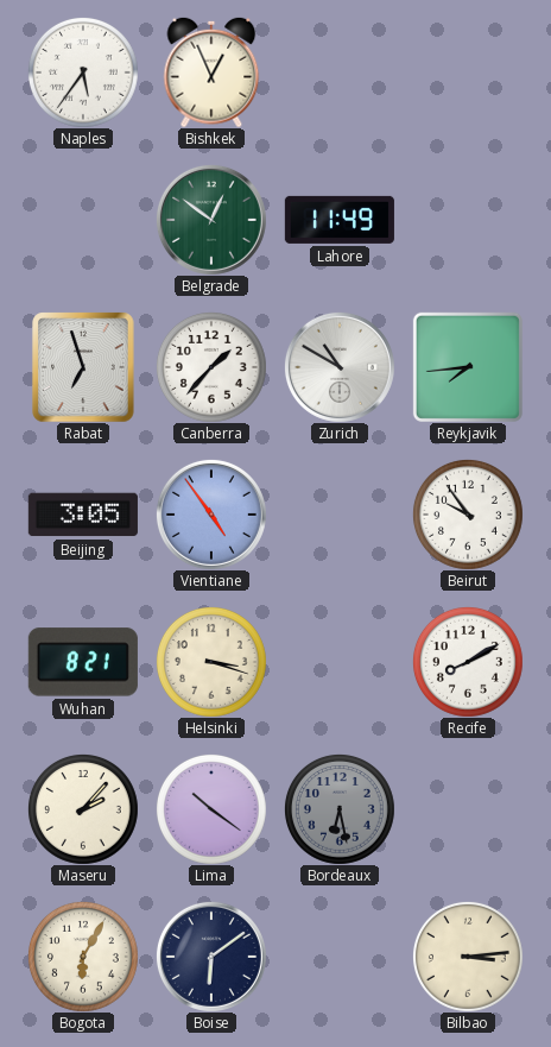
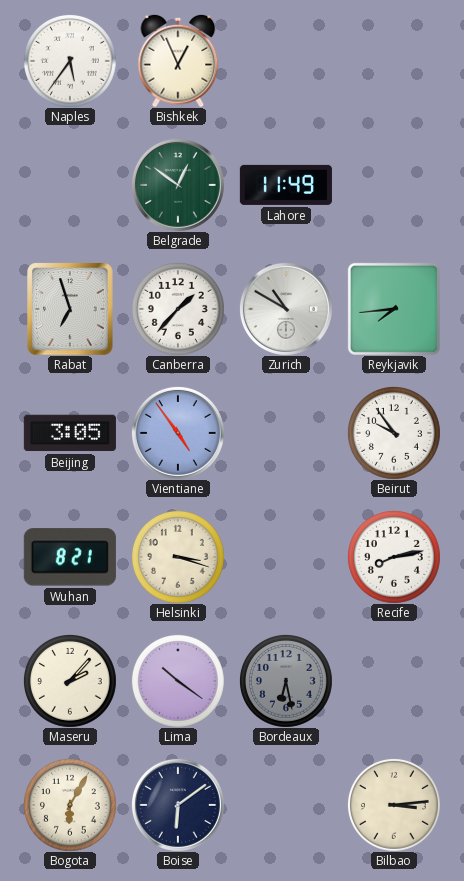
Recife: 8:10 -> 8:13
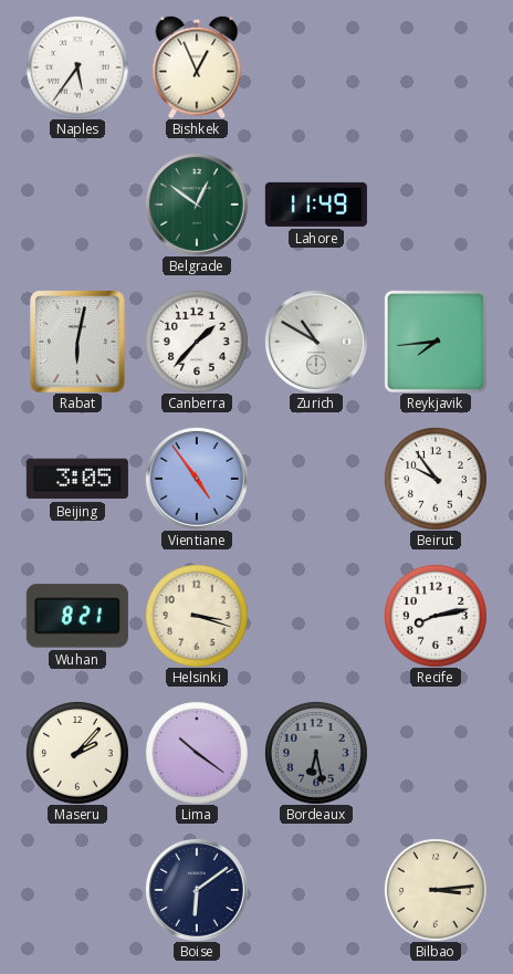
Rabat: 6:57 -> 6:02
Bogota: 6:05 -> none
